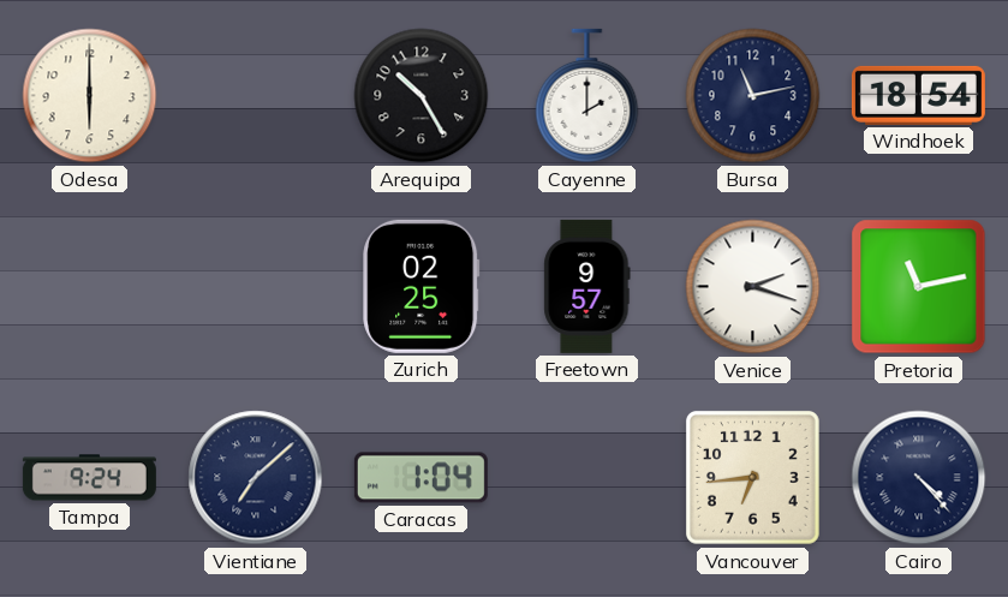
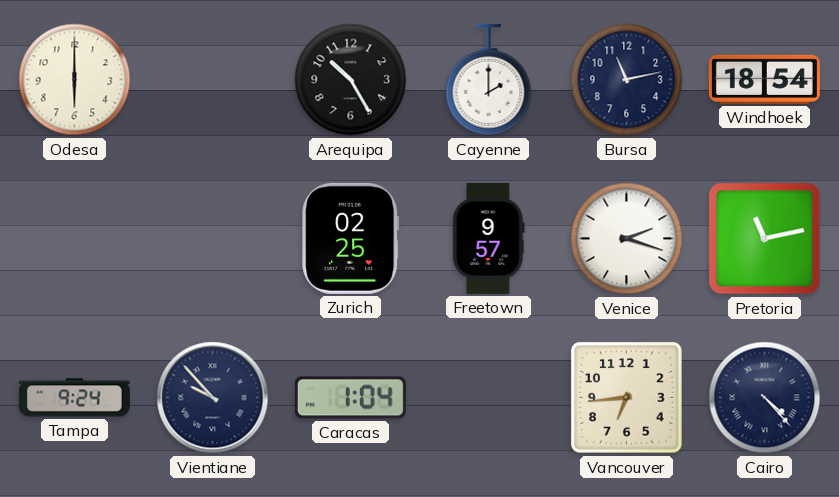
Vientiane: 7:08 -> 9:53
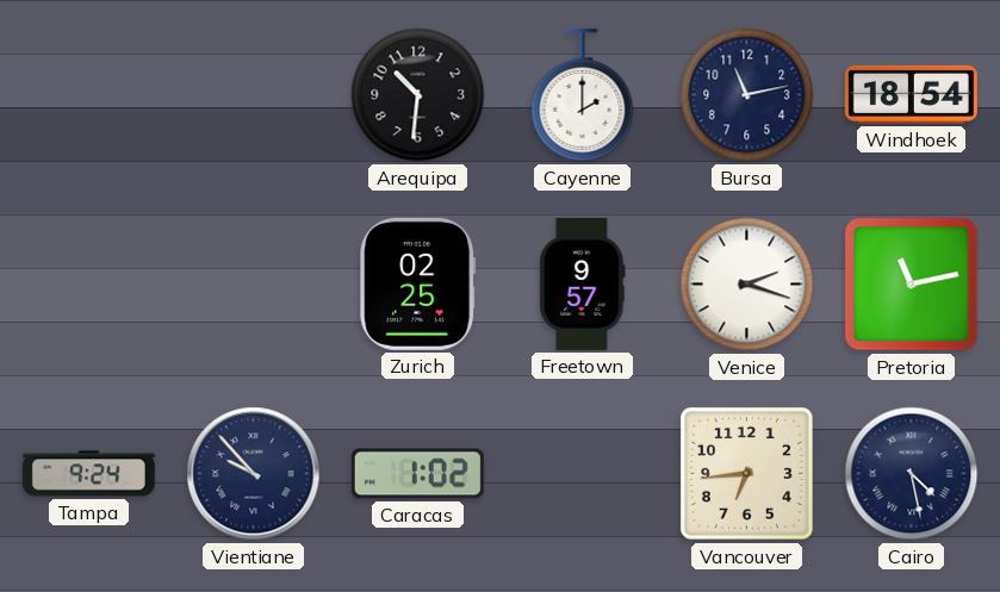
Odesa: 6:00 -> none
Arequipa: 10:25 -> 10:31
Caracas: 1:04 -> 1:02
Cairo: 4:23 -> 4:28
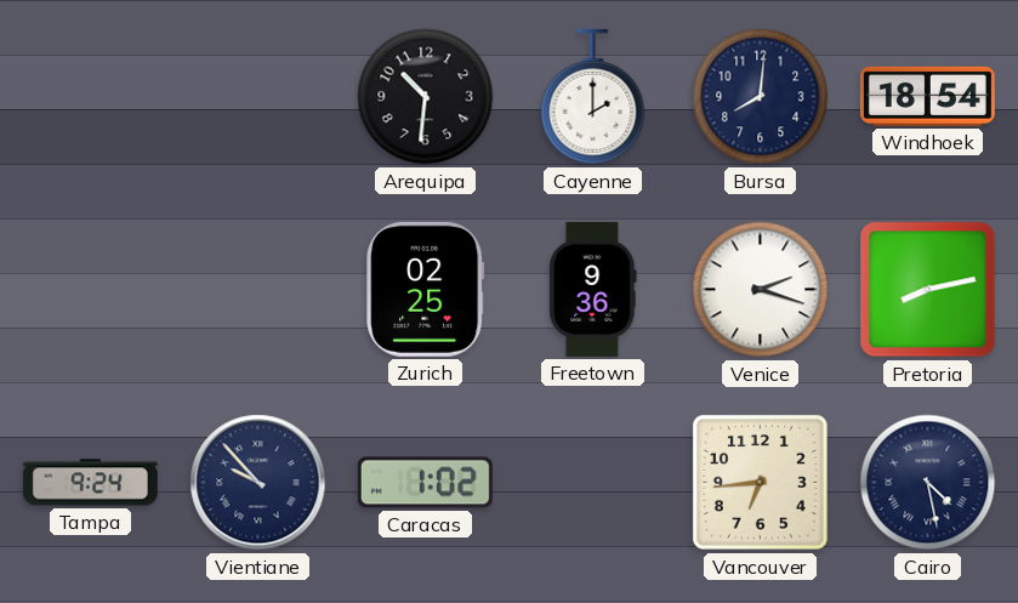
Bursa: 11:13 -> 8:01
Freetown: 9:57 -> 9:36
Pretoria: 11:13 -> 8:13
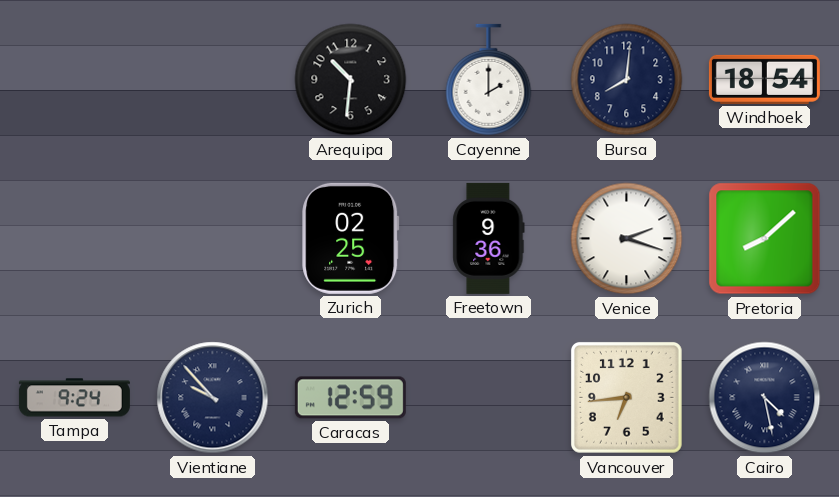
Pretoria: 8:13 -> 8:08
Caracas: 1:02 -> 12:59
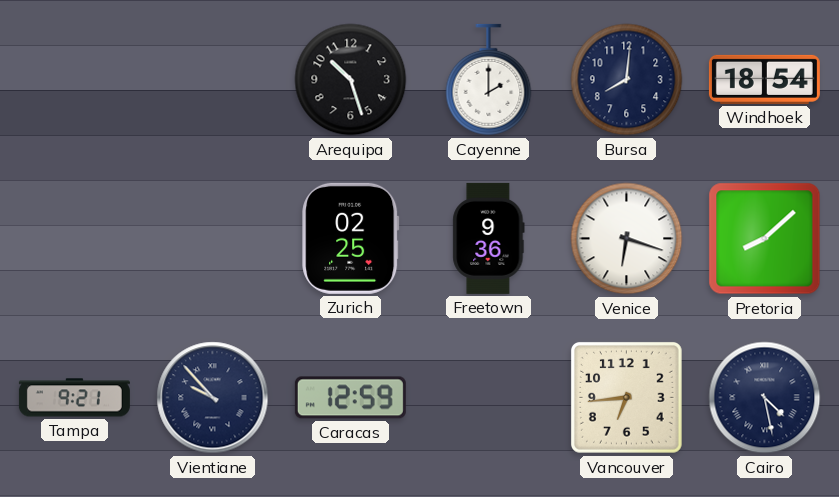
Arequipa: 10:31 -> 10:27
Venice: 2:18 -> 6:18
Tampa: 9:24 -> 9:21
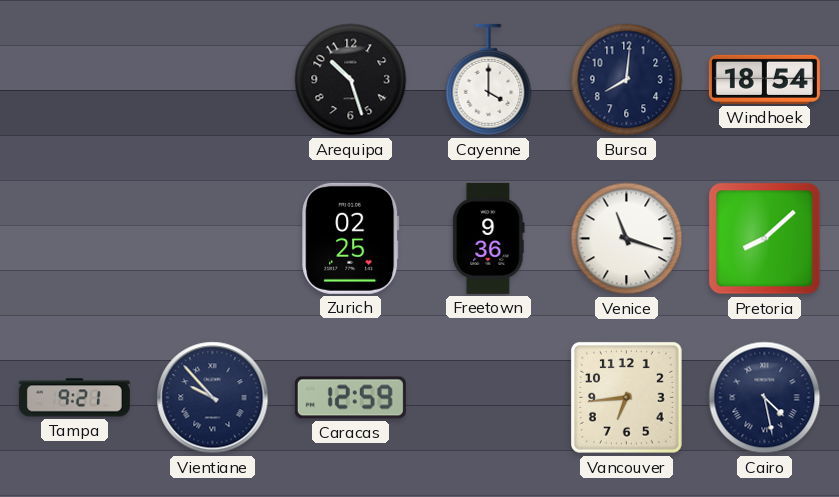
Cayenne: 2:00 -> 4:00
Venice: 6:18 -> 11:18
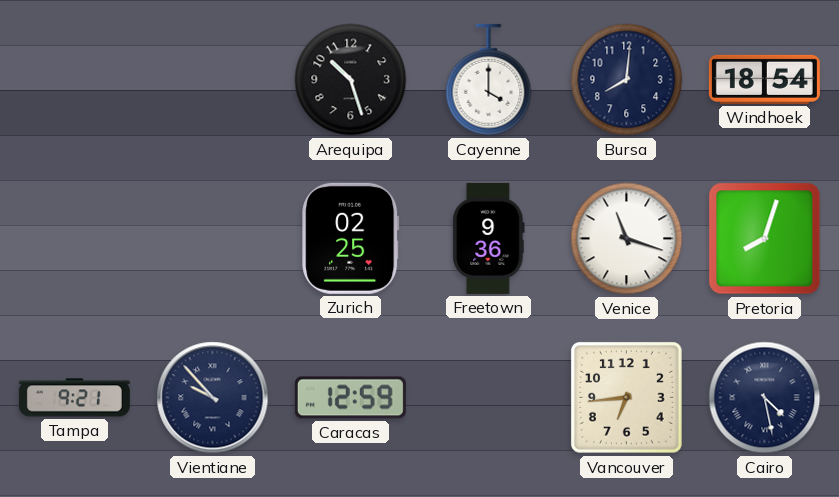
Pretoria: 8:08 -> 8:03
